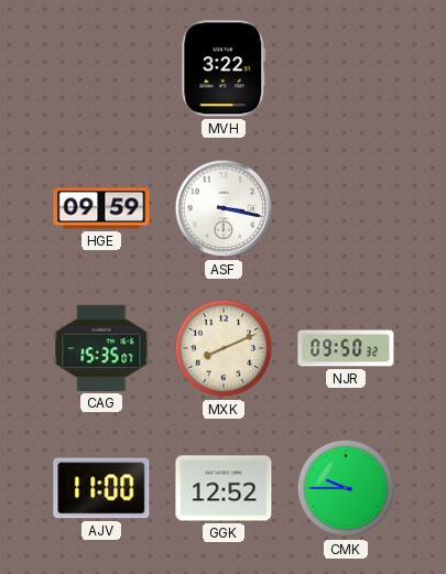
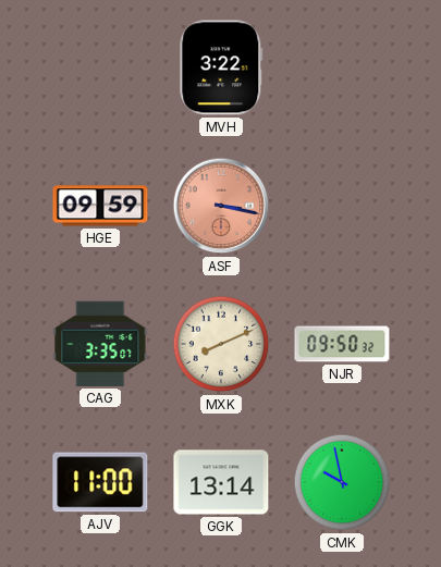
ASF dial: white -> salmon
CAG: 15:35 -> 3:35
GGK: 12:52 -> 13:14
CMK: 9:45 -> 9:58
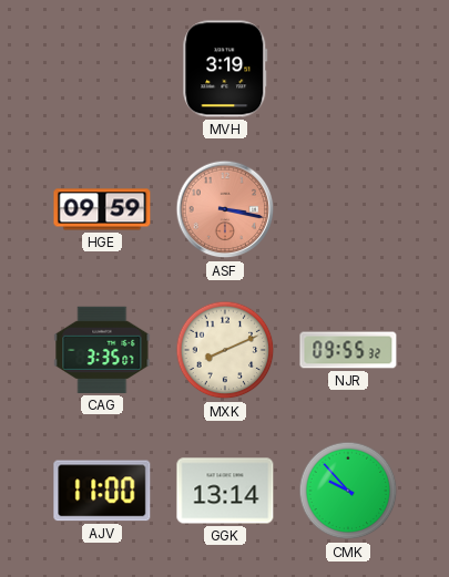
MVH: 3:22 -> 3:19
NJR: 09:50 -> 09:55
CMK: 9:58 -> 9:53
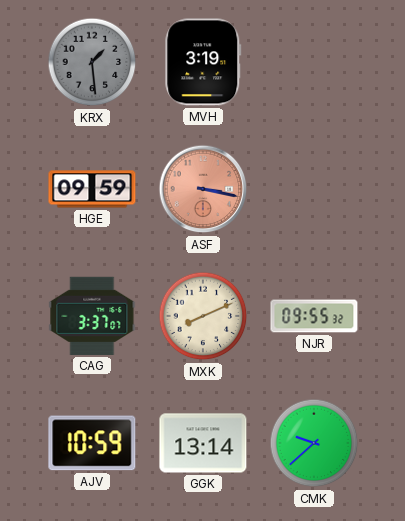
KRX: none -> 1:29
CAG: 3:35 -> 3:37
AJV: 11:00 -> 10:59
CMK: 9:53 -> 9:38
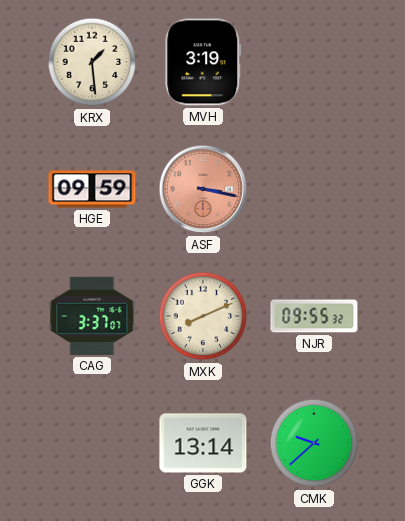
KRX dial: grey -> cream
AJV: 10:59 -> none
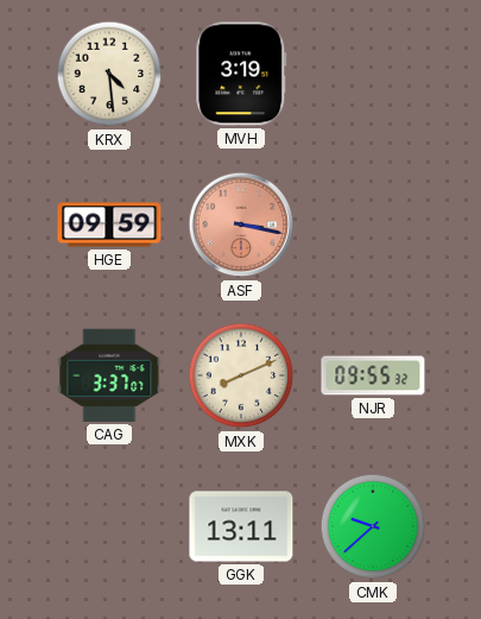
KRX: 1:29 -> 4:29
GGK: 13:14 -> 13:11
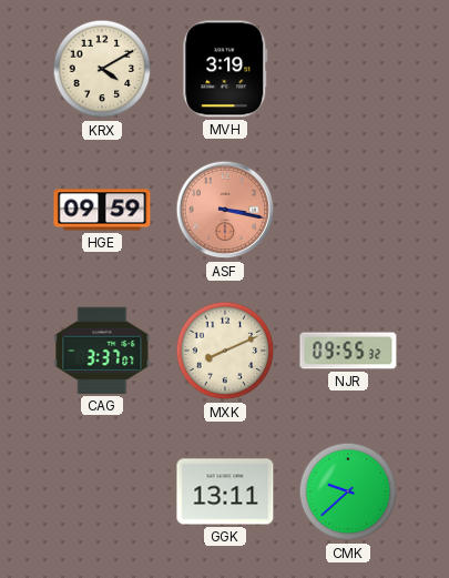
KRX: 4:29 -> 4:10
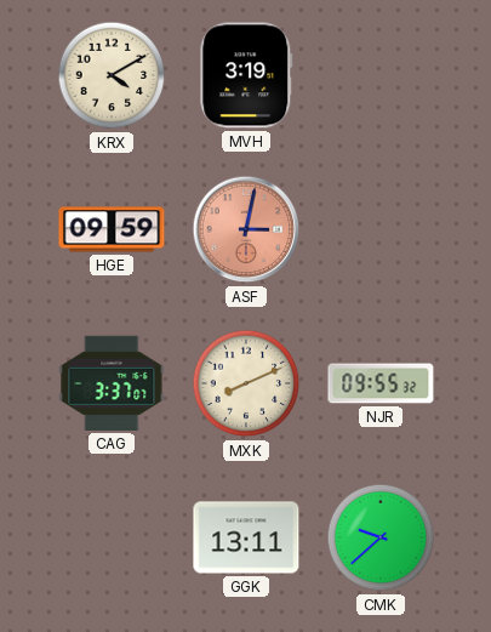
ASF: 3:17 -> 3:02
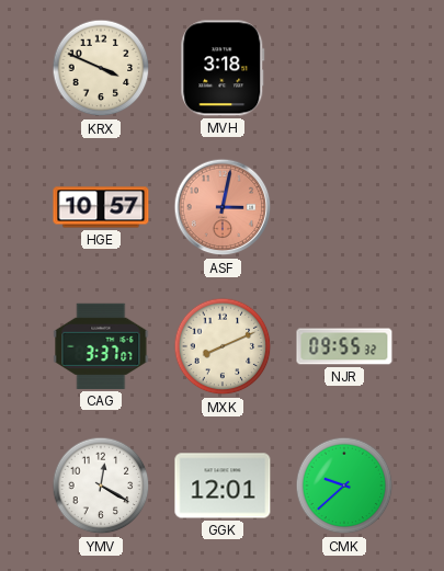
KRX: 4:10 -> 3:49
MVH: 3:19 -> 3:18
HGE: 09:59 -> 10:57
YMV: none -> 12:20
GGK: 13:11 -> 12:01
